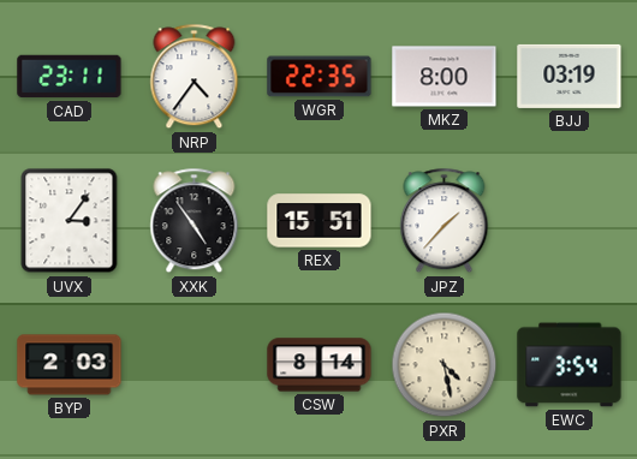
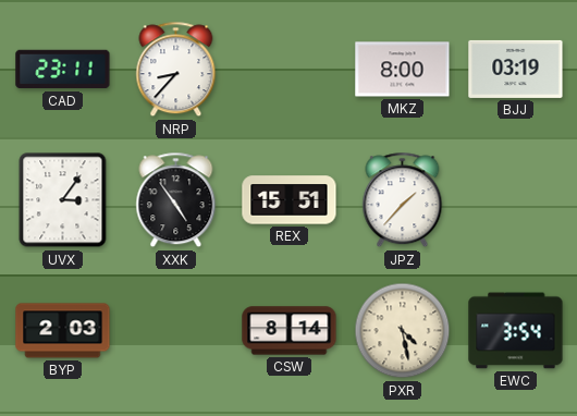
NRP: 4:36 -> 8:37
WGR: 22:35 -> none
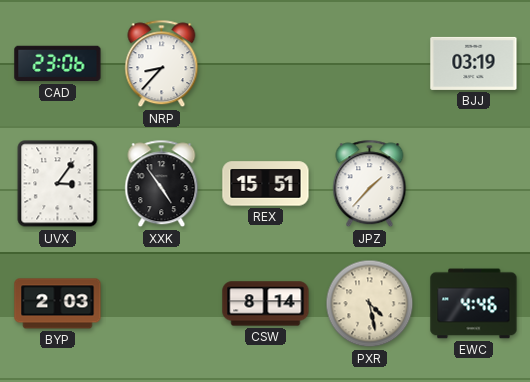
CAD: 23:11 -> 23:06
MKZ: 8:00 -> none
EWC: 3:54 -> 4:46
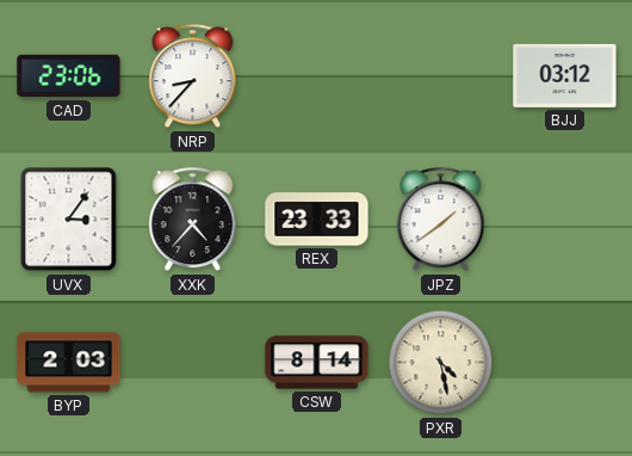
BJJ: 03:19 -> 03:12
XXK: 4:54 -> 4:37
REX: 15:51 -> 23:33
JPZ: 1:37 -> 1:39
EWC: 4:46 -> none
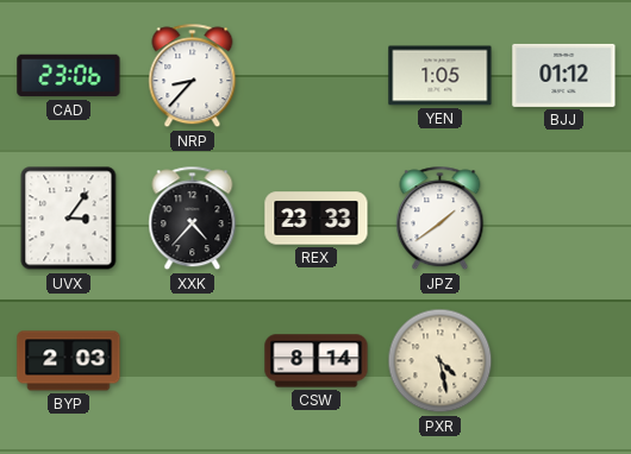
YEN: none -> 1:05
BJJ: 03:12 -> 01:12
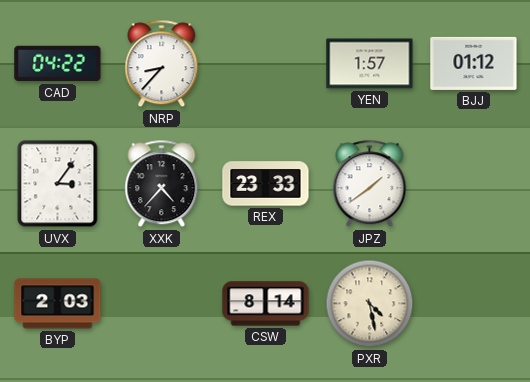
CAD: 23:06 -> 04:22
YEN: 1:05 -> 1:57
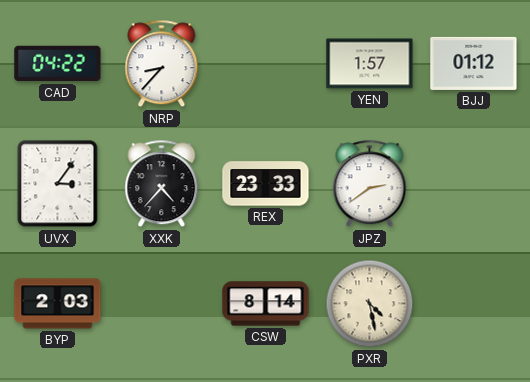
JPZ: 1:39 -> 2:39
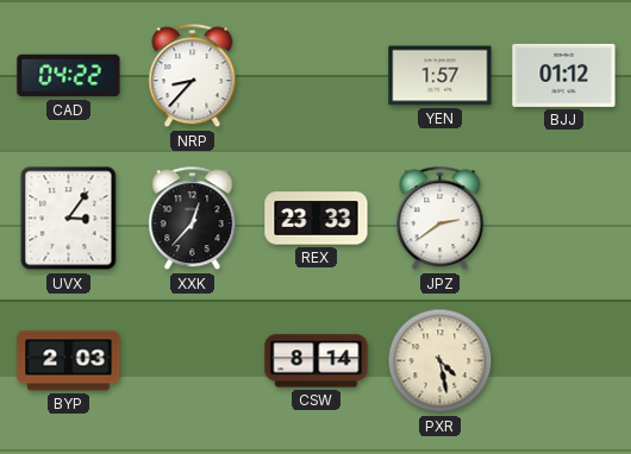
XXK: 4:37 -> 12:37
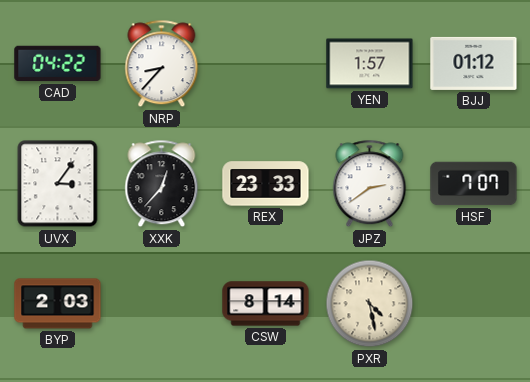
HSF: none -> 7:07
